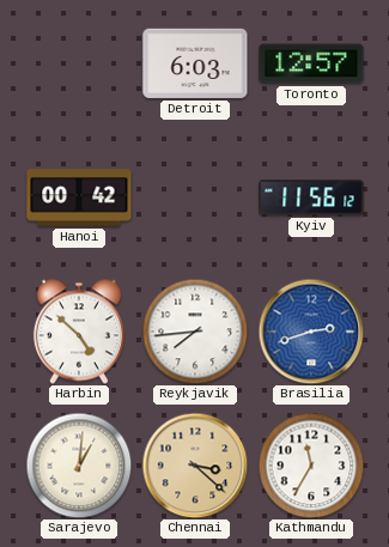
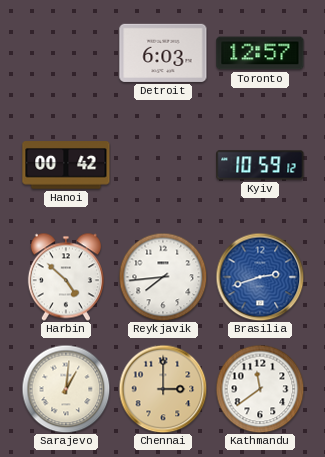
Kyiv: 11:56 -> 10:59
Chennai: 3:22 -> 3:00
Kathmandu: 11:35 -> 11:39
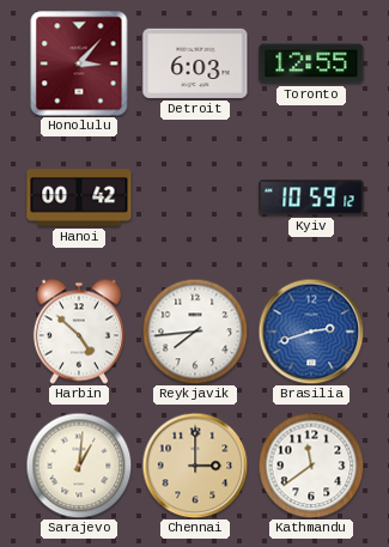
Honolulu: none -> 3:07
Toronto: 12:57 -> 12:55
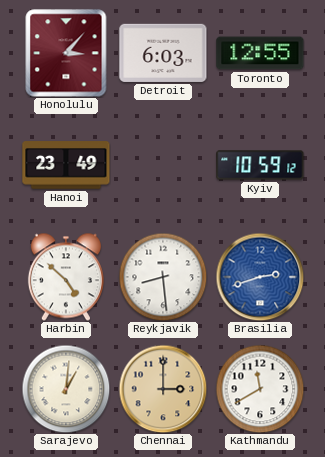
Hanoi: 00:42 -> 23:49
Reykjavik: 7:44 -> 8:29
Kathmandu: 11:39 -> 11:40
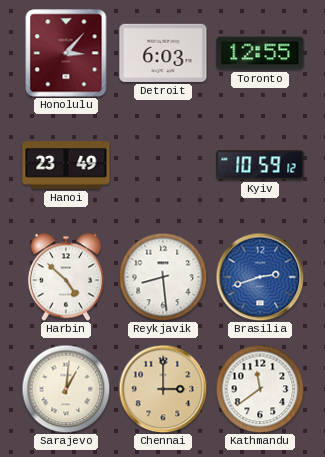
Kathmandu: 11:40 -> 11:39
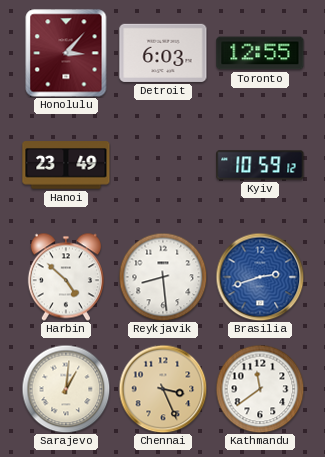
Chennai: 3:00 -> 3:26
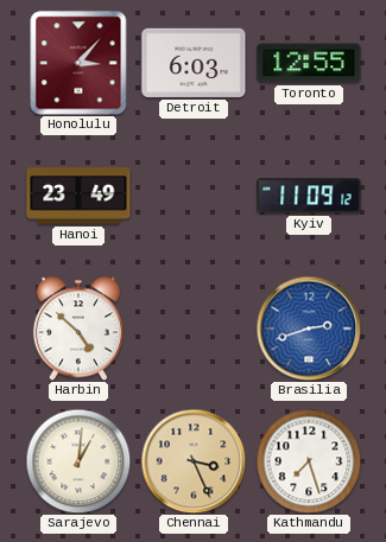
Kyiv: 10:59 -> 11:09
Reykjavik: 8:29 -> none
Kathmandu: 11:39 -> 7:27
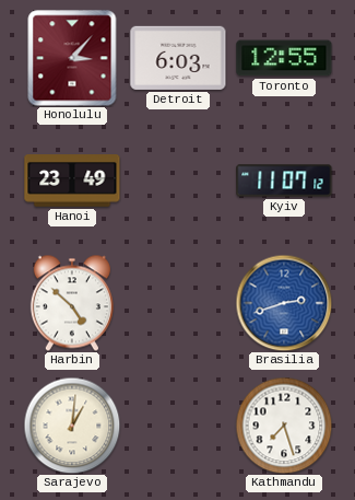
Kyiv: 11:09 -> 11:07
Chennai: 3:26 -> none
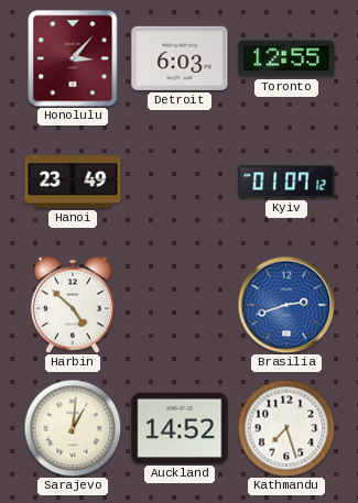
Kyiv: 11:07 -> 01:07
Auckland: none -> 14:52
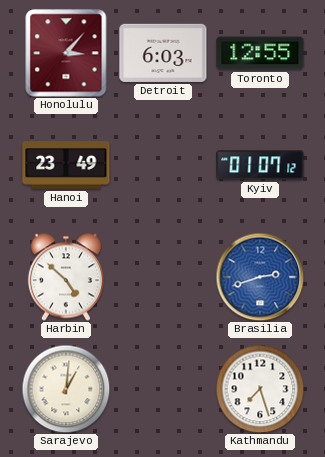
Auckland: 14:52 -> none
